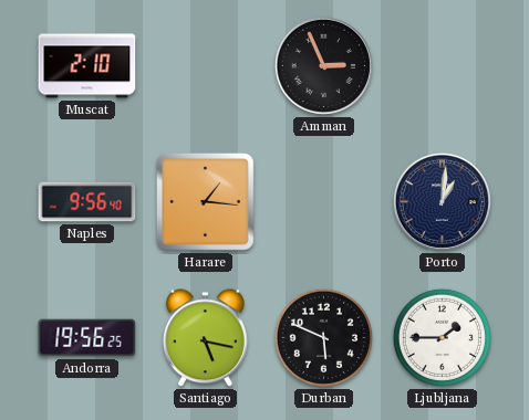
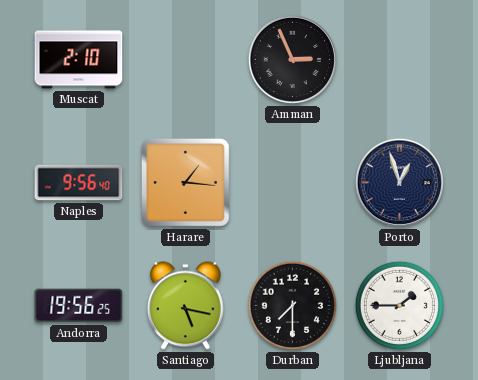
Porto: 1:01 -> 12:57
Durban: 5:49 -> 7:30
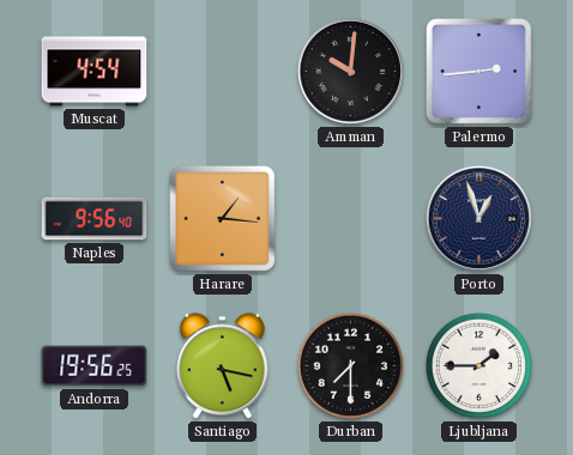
Muscat: 2:10 -> 4:54
Amman: 2:56 -> 10:01
Palermo: none -> 2:44
